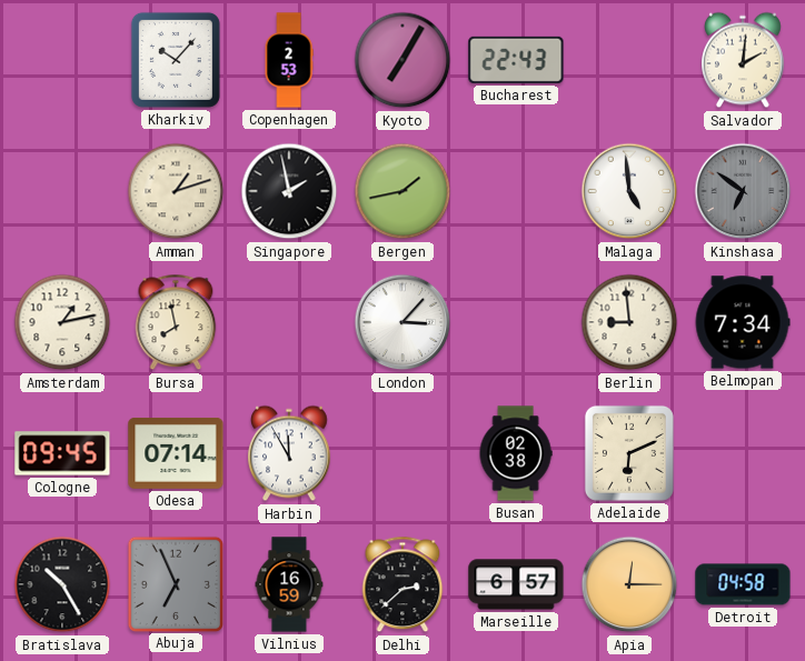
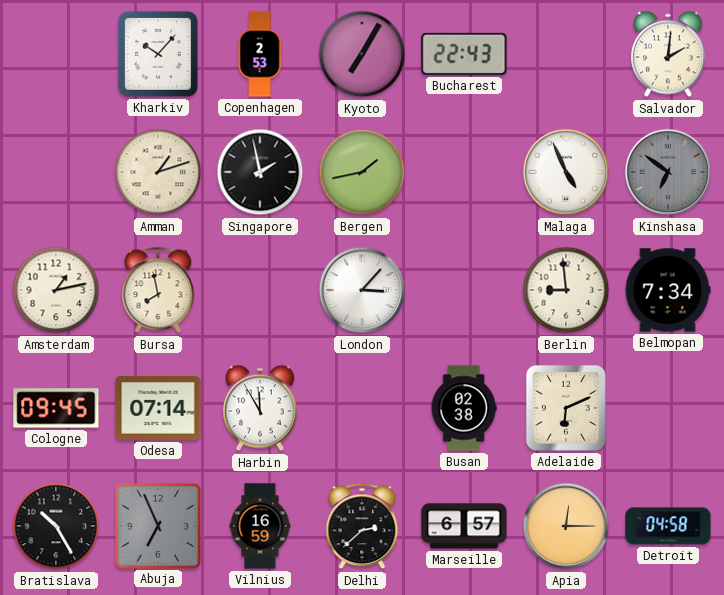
Malaga: 4:59 -> 4:56
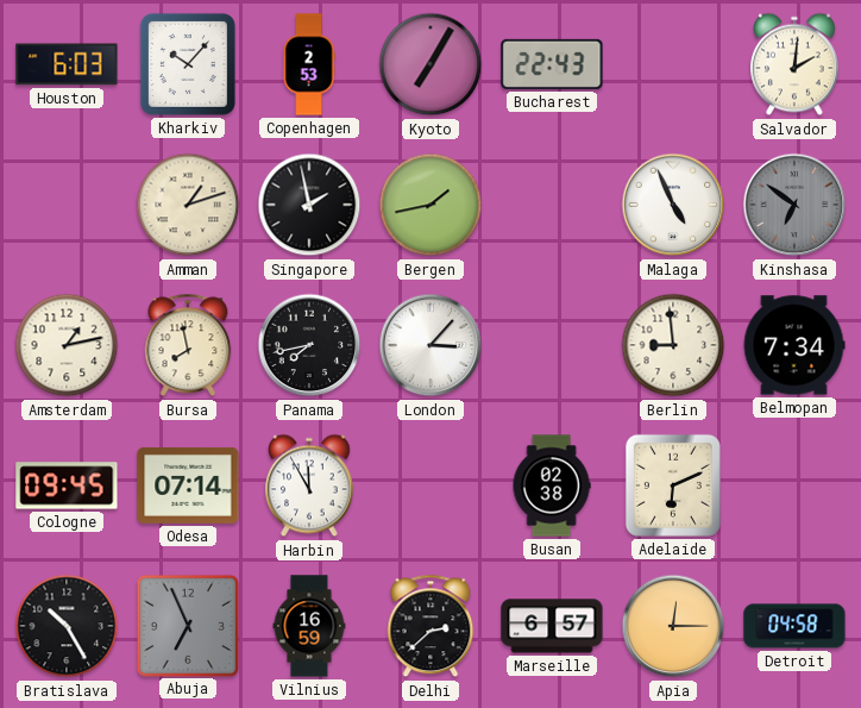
Houston: none -> 6:03
Panama: none -> 7:43
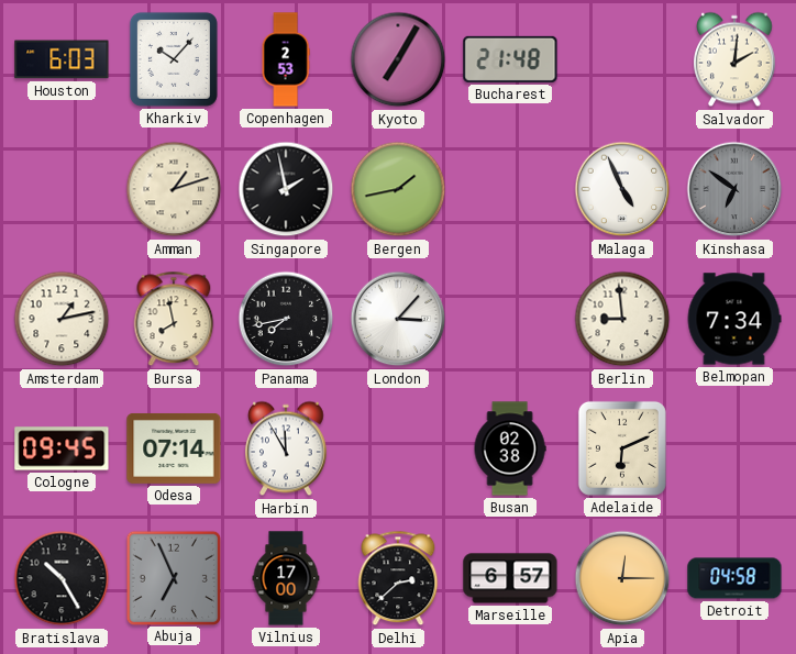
Bucharest: 22:43 -> 21:48
Vilnius: 16:59 -> 17:00
